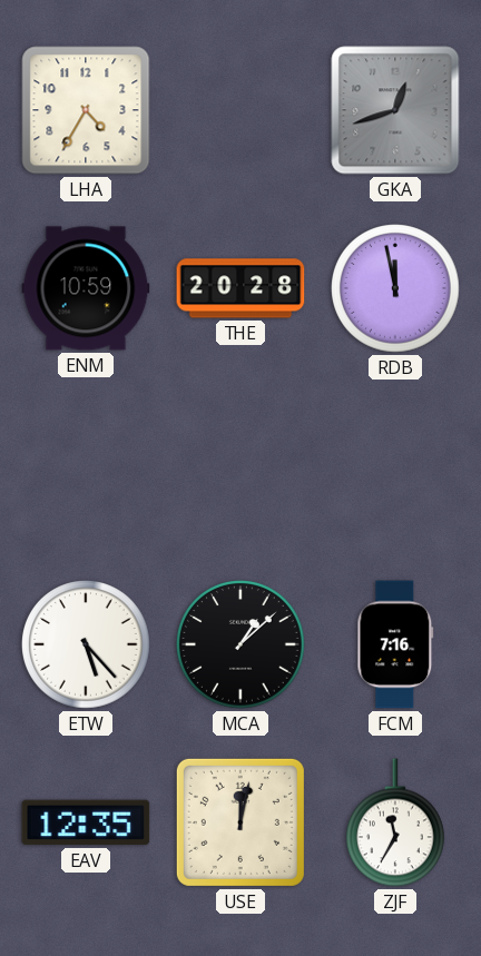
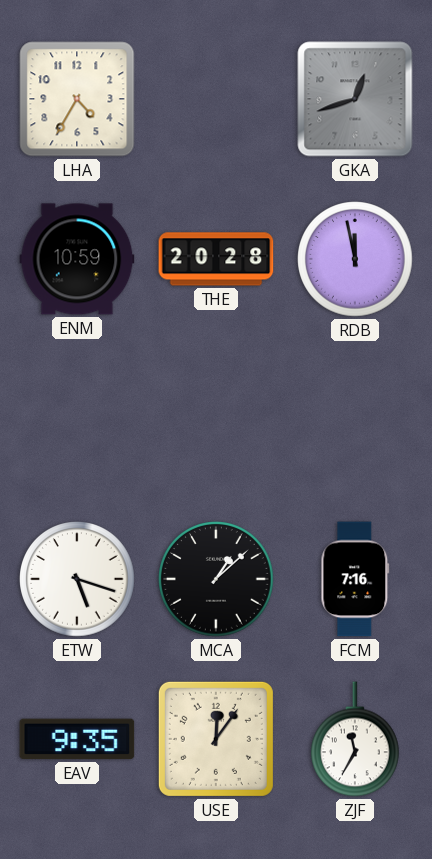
ETW: 5:23 -> 5:18
EAV: 12:35 -> 9:35
USE: 12:02 -> 12:06
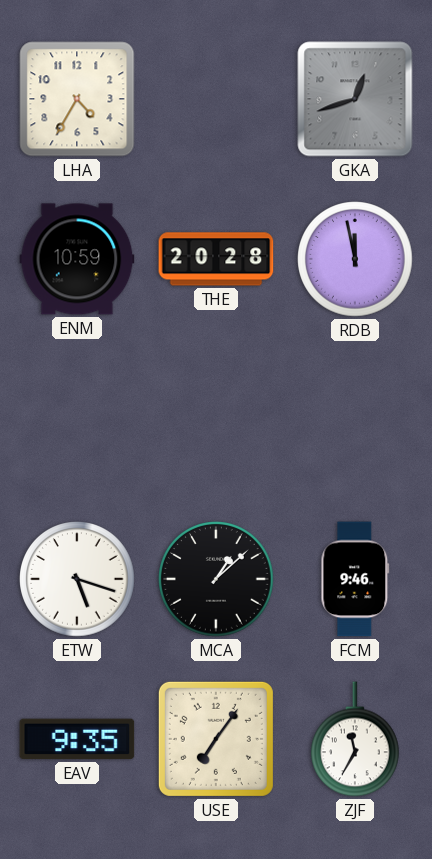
FCM: 7:16 -> 9:46
USE: 12:06 -> 7:06
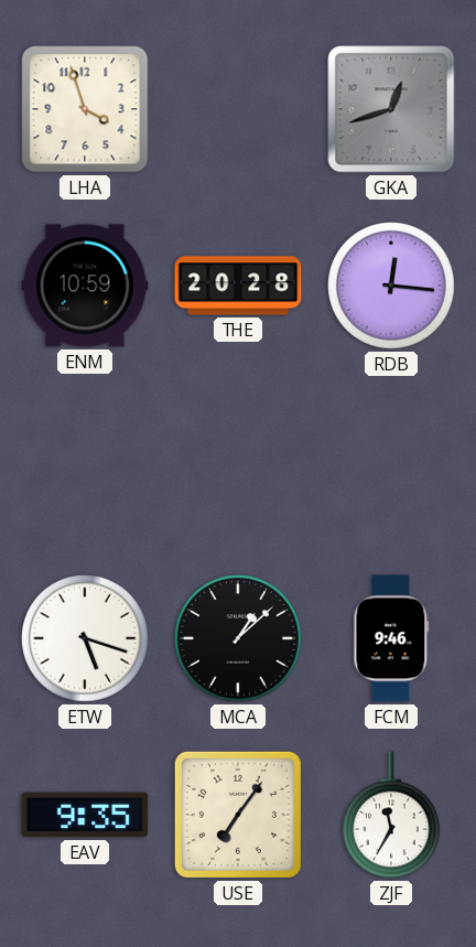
LHA: 4:35 -> 3:57
RDB: 11:58 -> 12:16
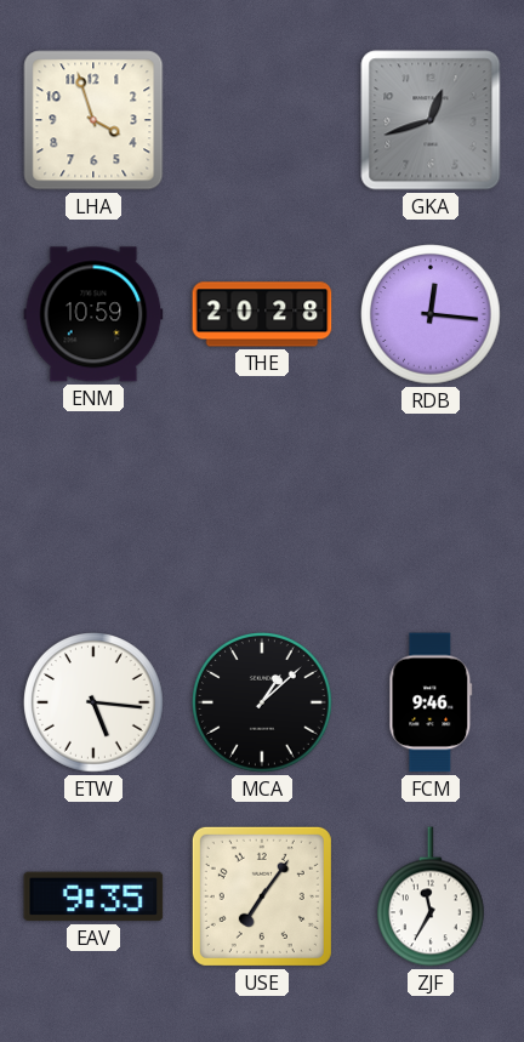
ETW: 5:18 -> 5:16
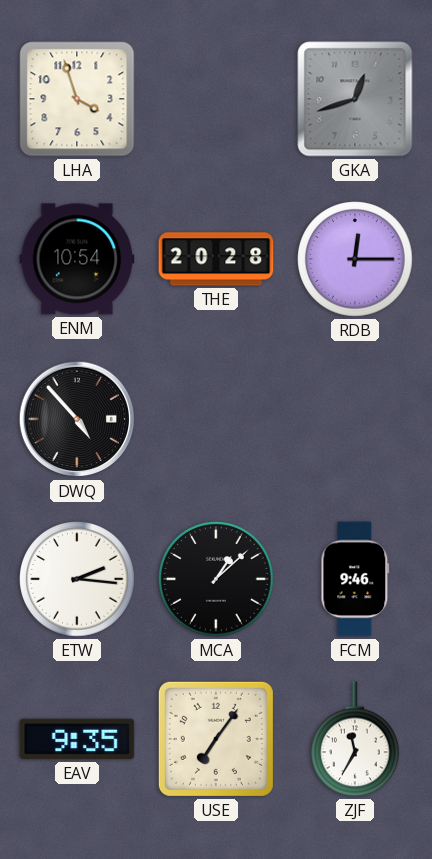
ENM: 10:59 -> 10:54
RDB: 12:16 -> 12:15
DWQ: none -> 4:53
ETW: 5:16 -> 2:16
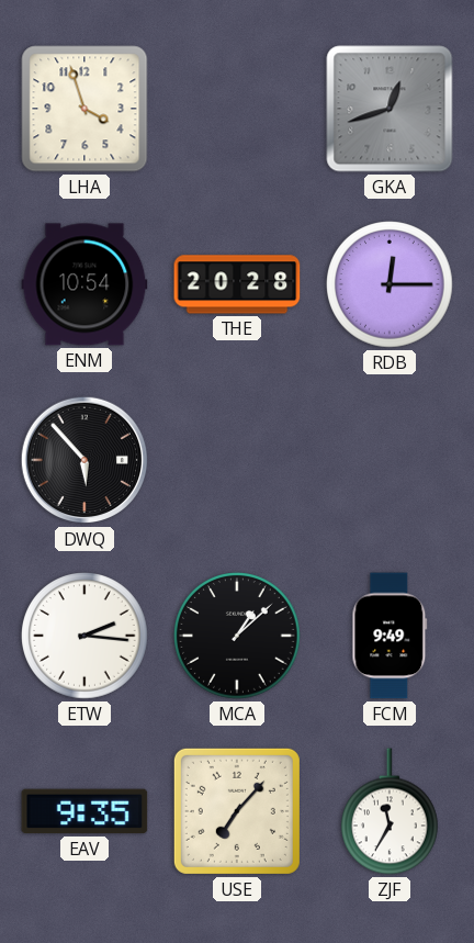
DWQ: 4:53 -> 5:53
FCM: 9:46 -> 9:49
USE: 7:06 -> 7:07
